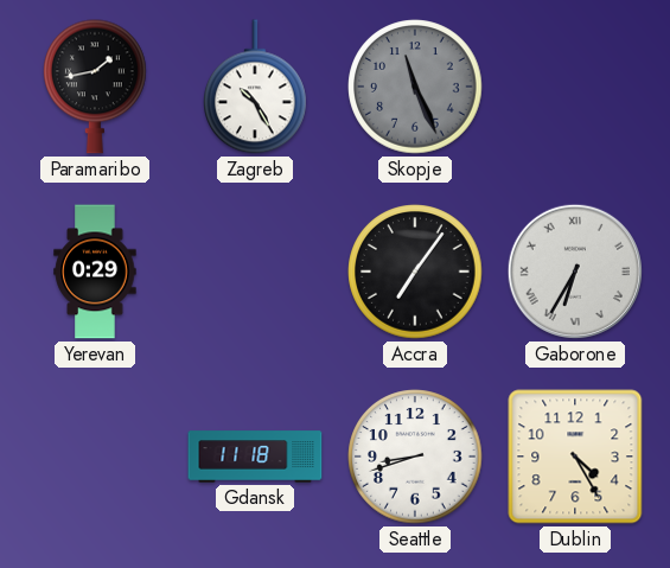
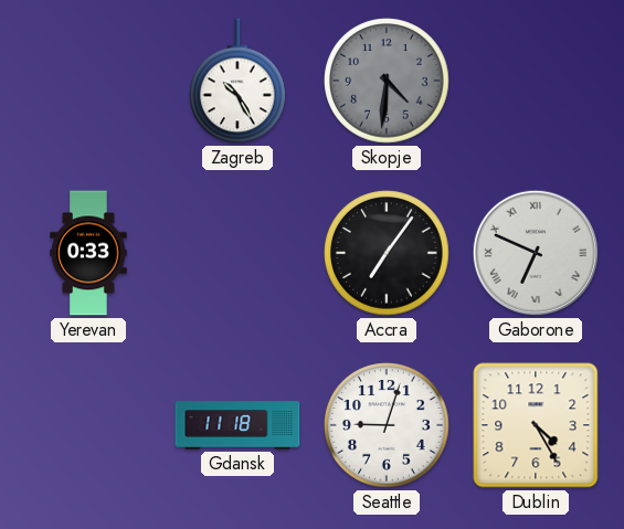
Paramaribo: 1:43 -> none
Skopje: 11:26 -> 4:31
Yerevan: 0:29 -> 0:33
Gaborone: 6:35 -> 6:49
Seattle: 8:42 -> 9:03
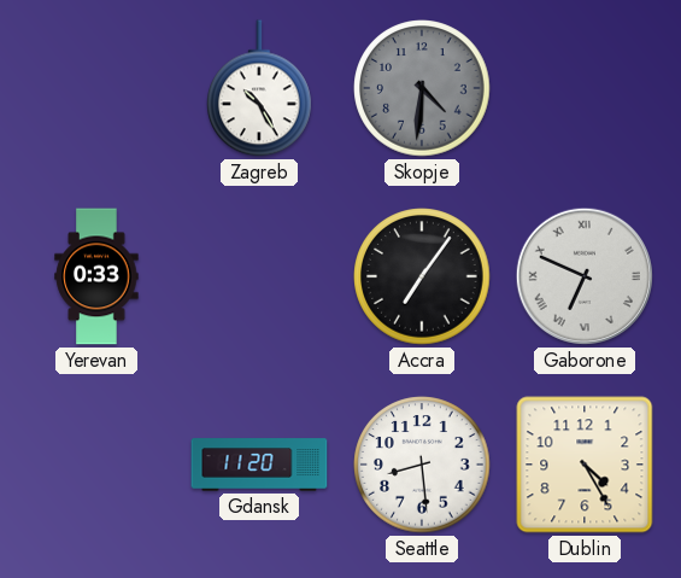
Gdansk: 11:18 -> 11:20
Seattle: 9:03 -> 8:29
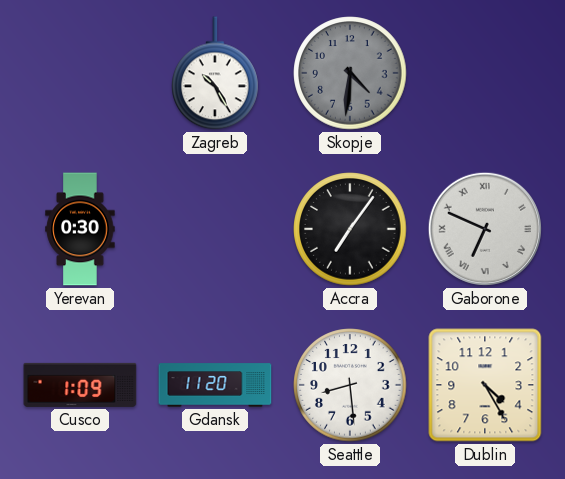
Yerevan: 0:33 -> 0:30
Cusco: none -> 1:09
